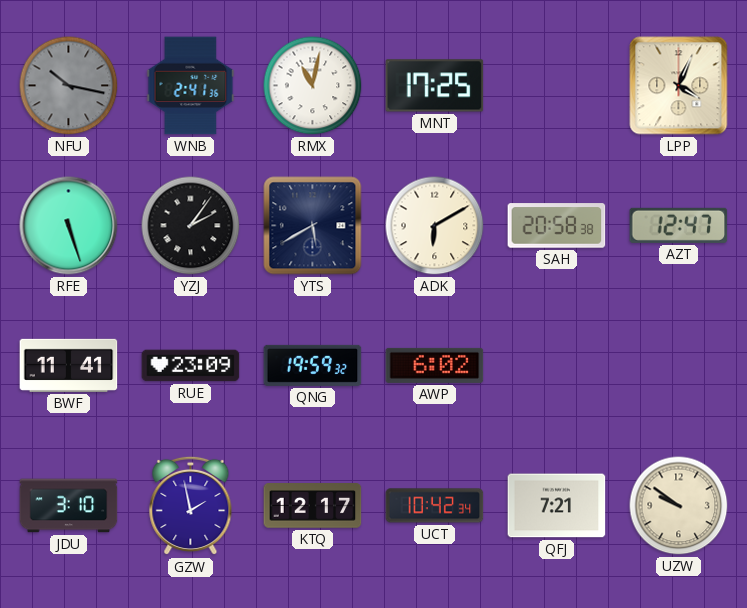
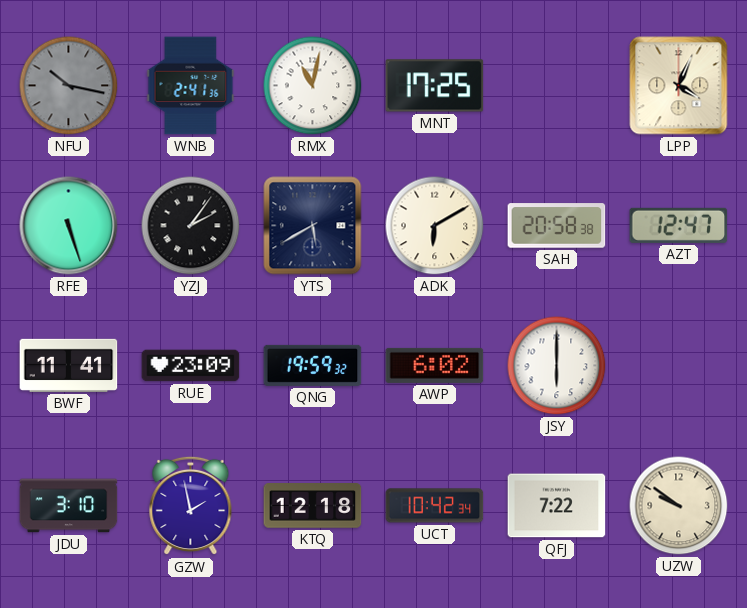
JSY: none -> 6:00
KTQ: 12:17 -> 12:18
QFJ: 7:21 -> 7:22
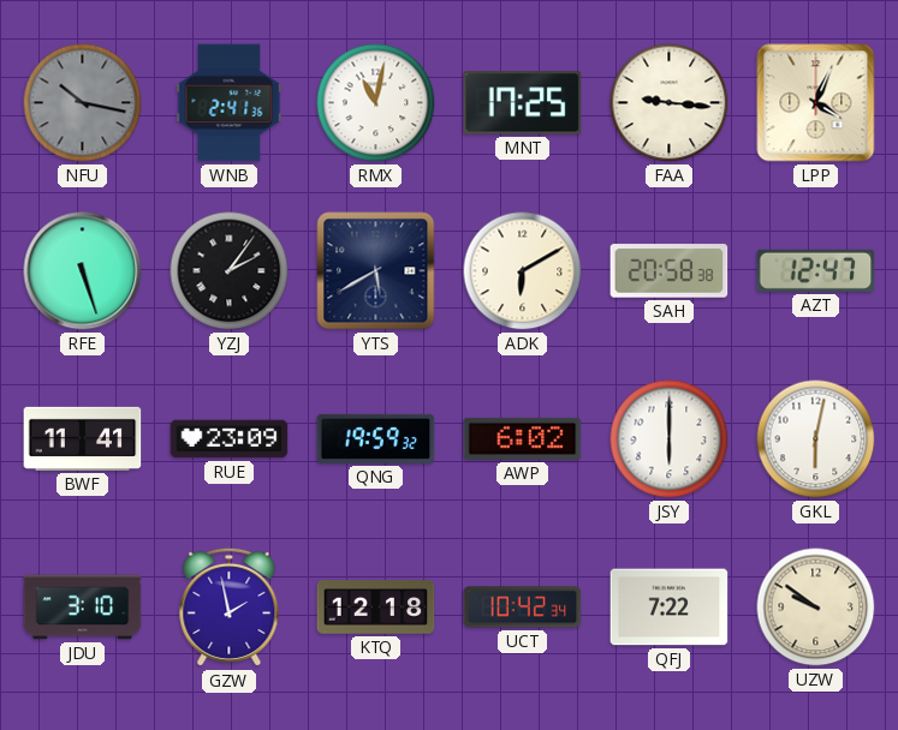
FAA: none -> 9:16
GKL: none -> 6:02
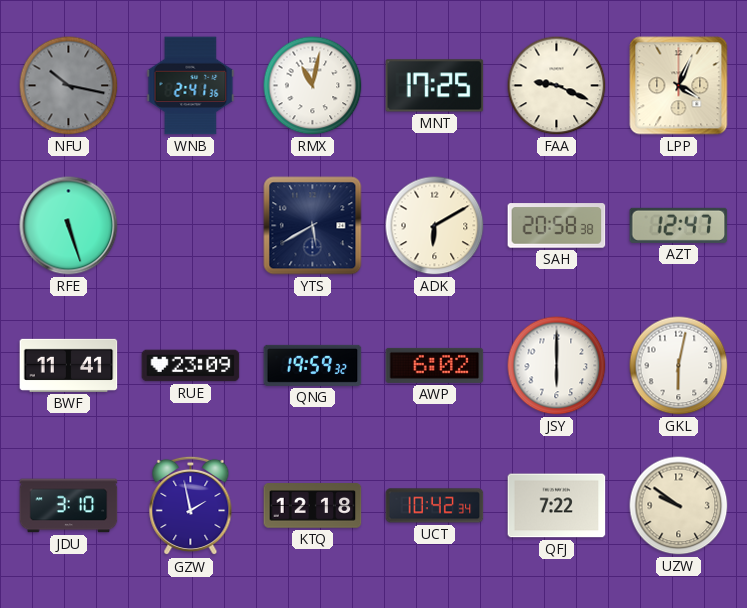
FAA: 9:16 -> 9:19
YZJ: 2:06 -> none
